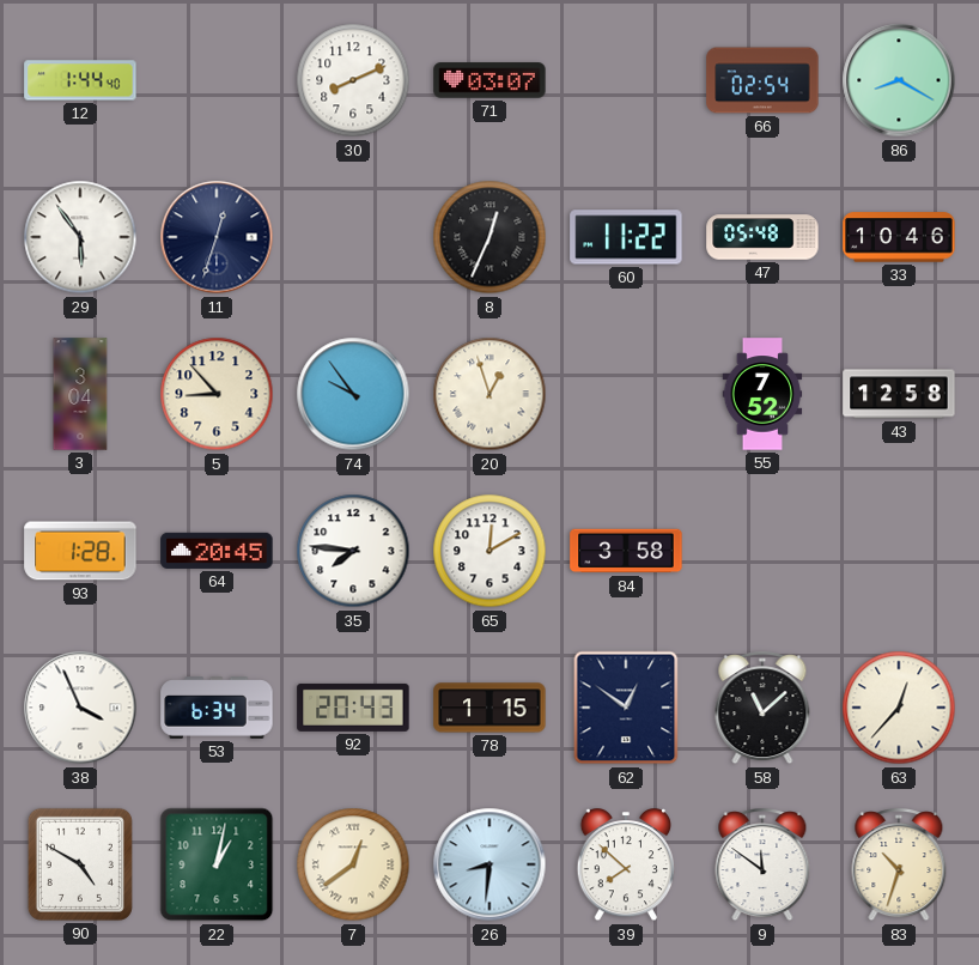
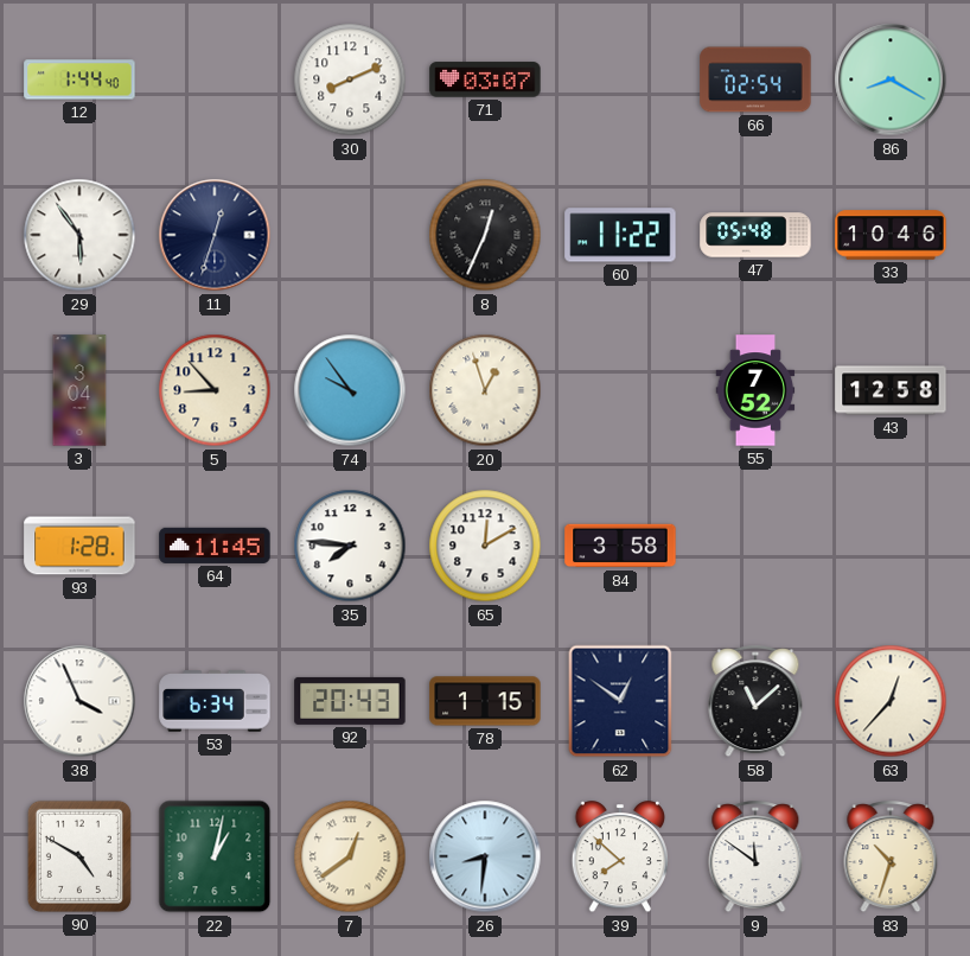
64: 20:45 -> 11:45
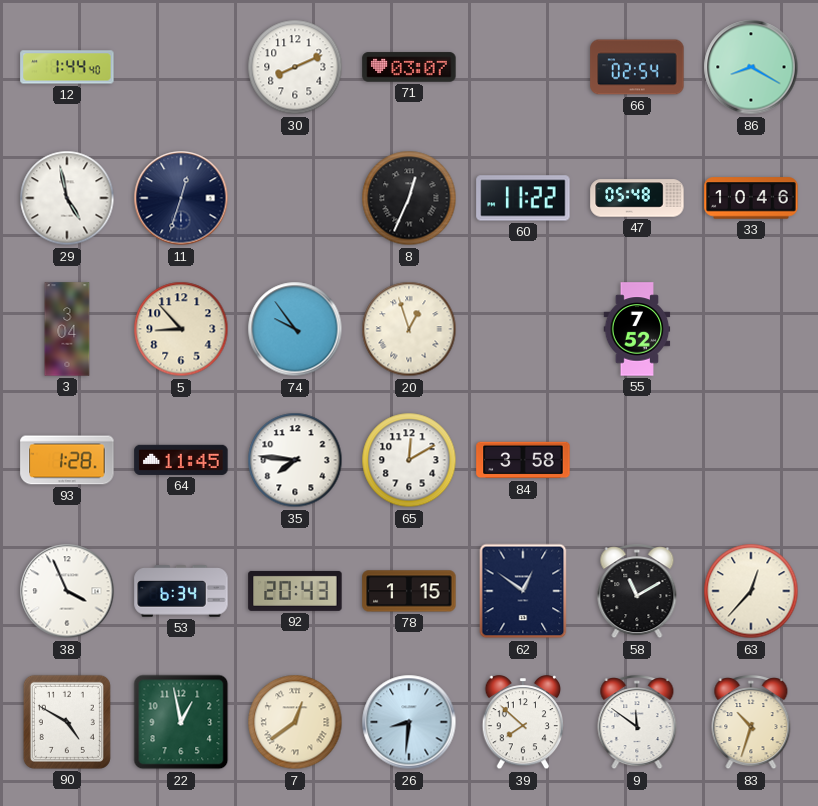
29: 5:54 -> 4:58
43: 12:58 -> none
58: 11:08 -> 11:10
22: 1:02 -> 12:58
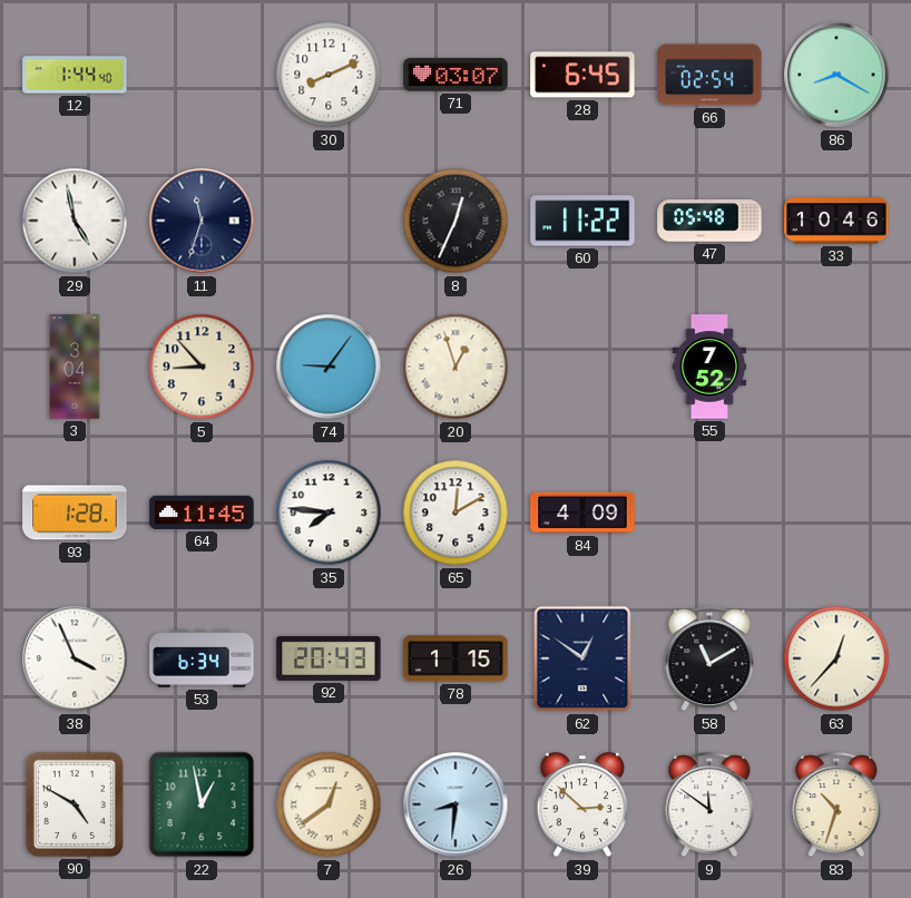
28: none -> 6:45
11: 12:33 -> 11:33
74: 9:54 -> 9:06
84: 3:58 -> 4:09
39: 7:52 -> 2:52
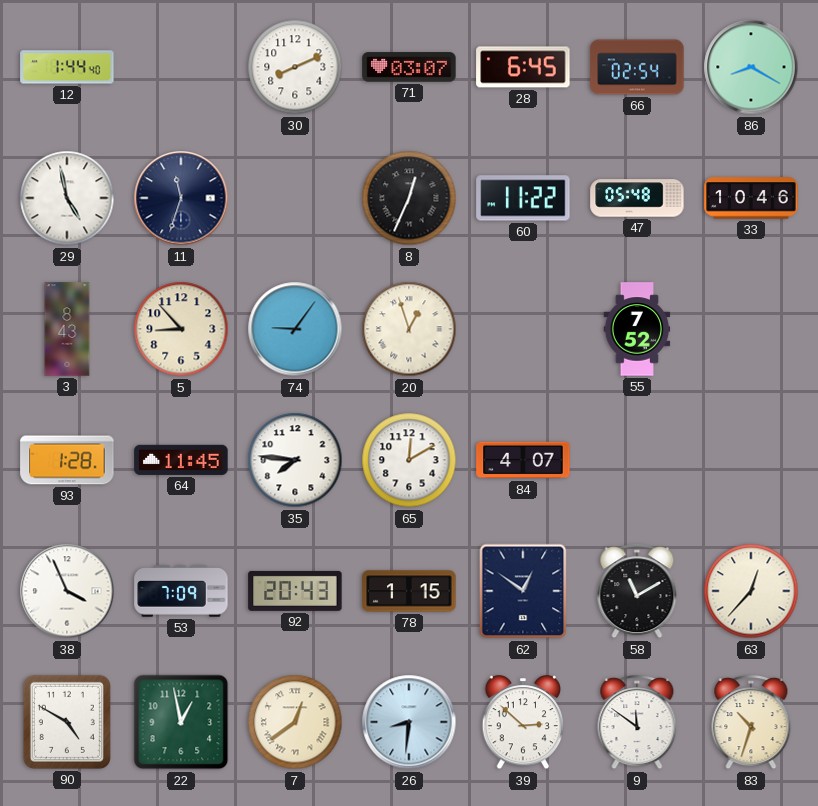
3: 3:04 -> 8:43
84: 4:09 -> 4:07
53: 6:34 -> 7:09
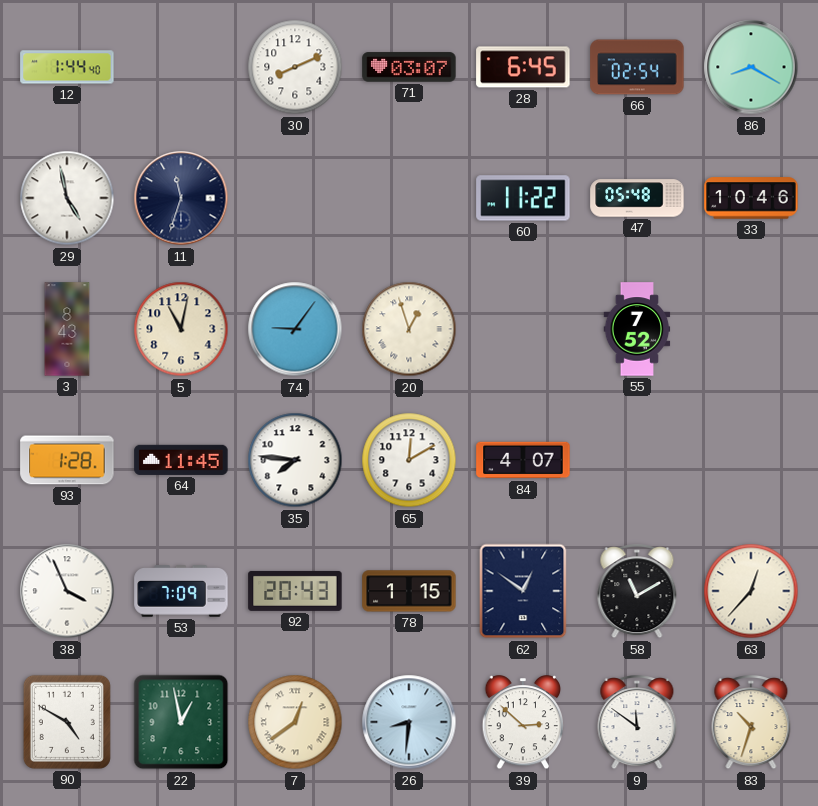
8: 12:34 -> none
5: 8:53 -> 11:02
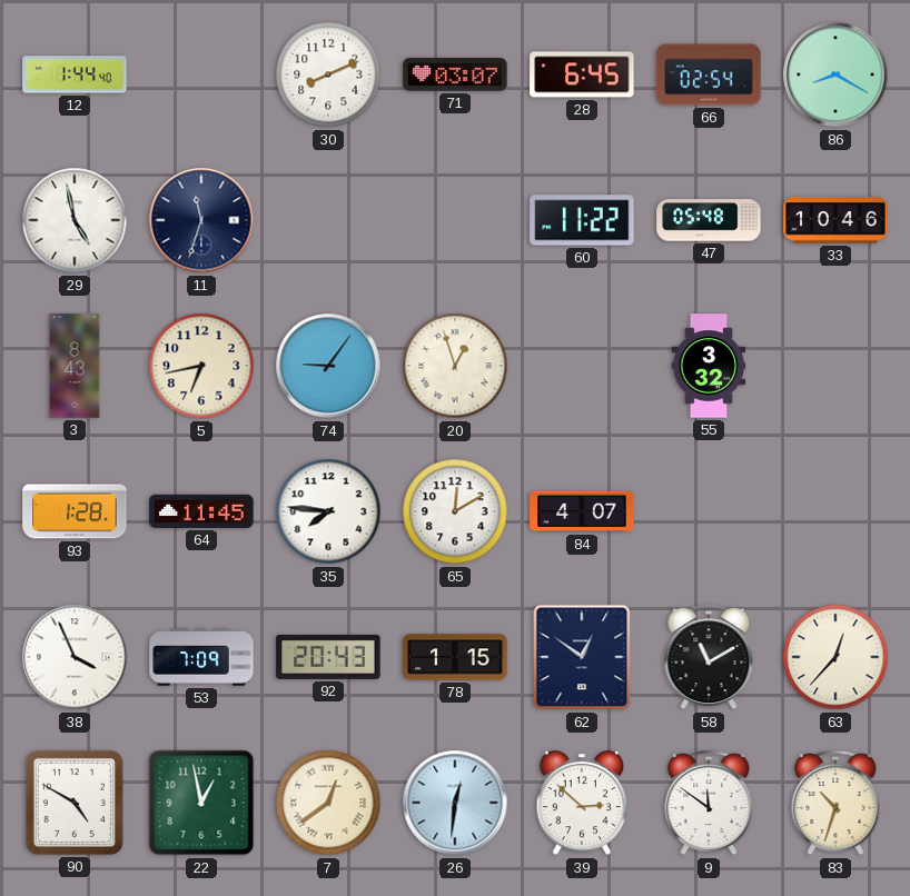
5: 11:02 -> 6:43
55: 7:52 -> 3:32
26: 8:31 -> 12:31
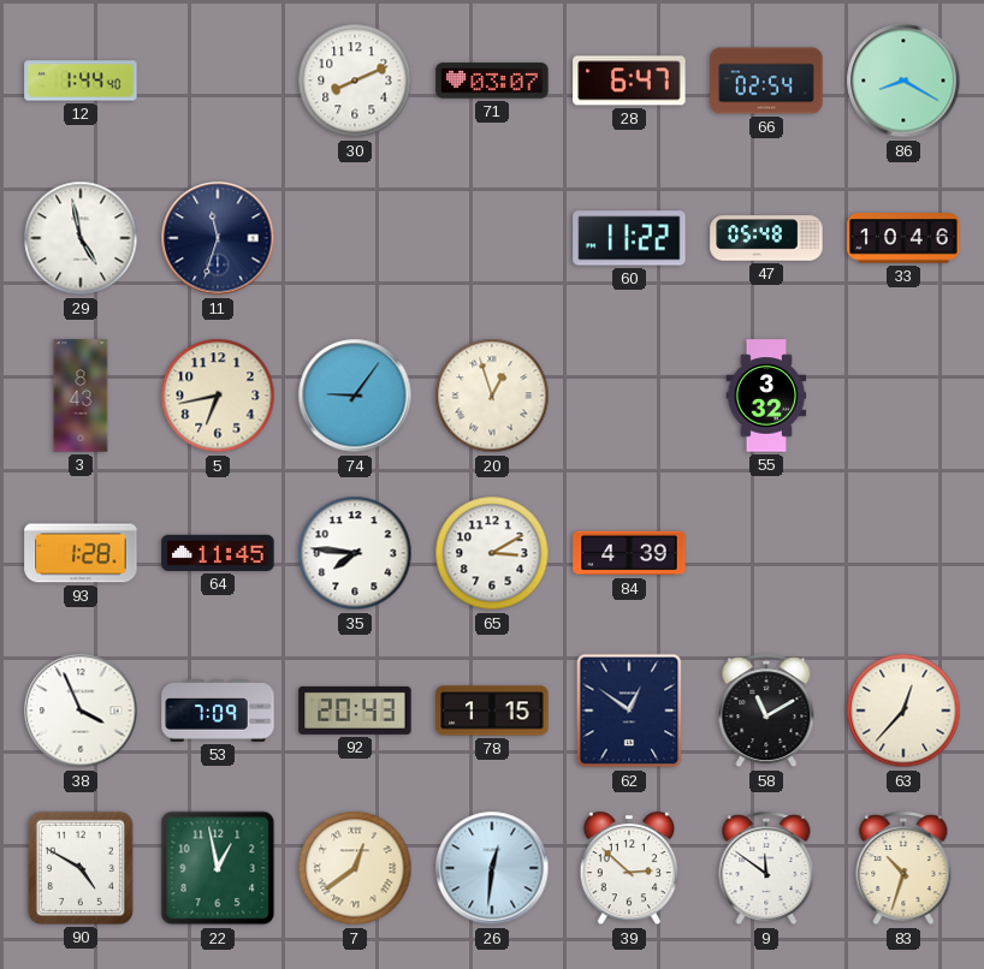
28: 6:45 -> 6:47
65: 12:10 -> 3:10
84: 4:07 -> 4:39
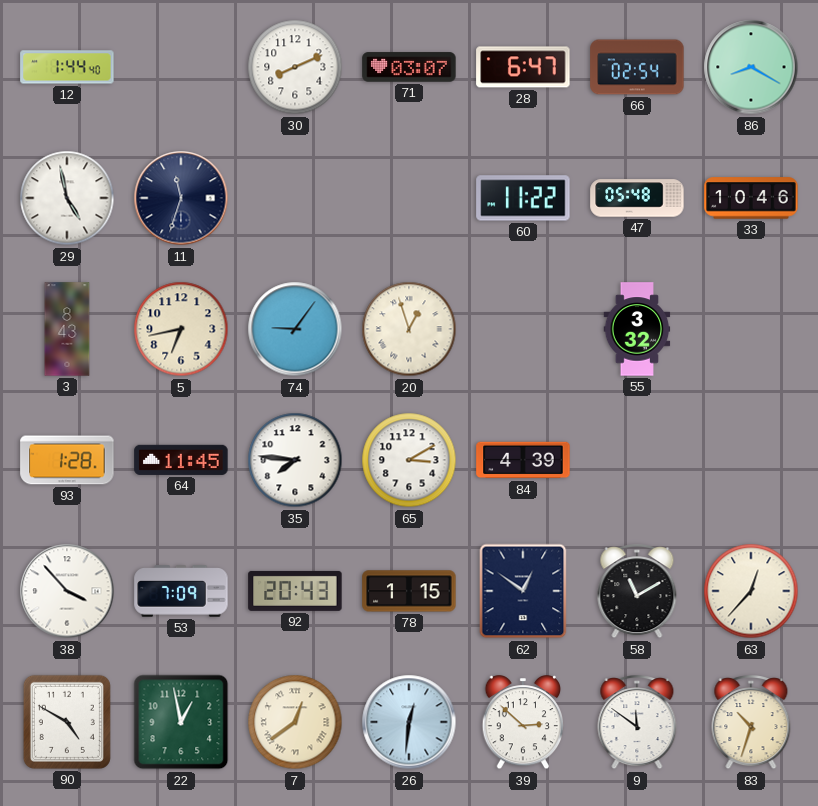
38: 3:56 -> 3:53
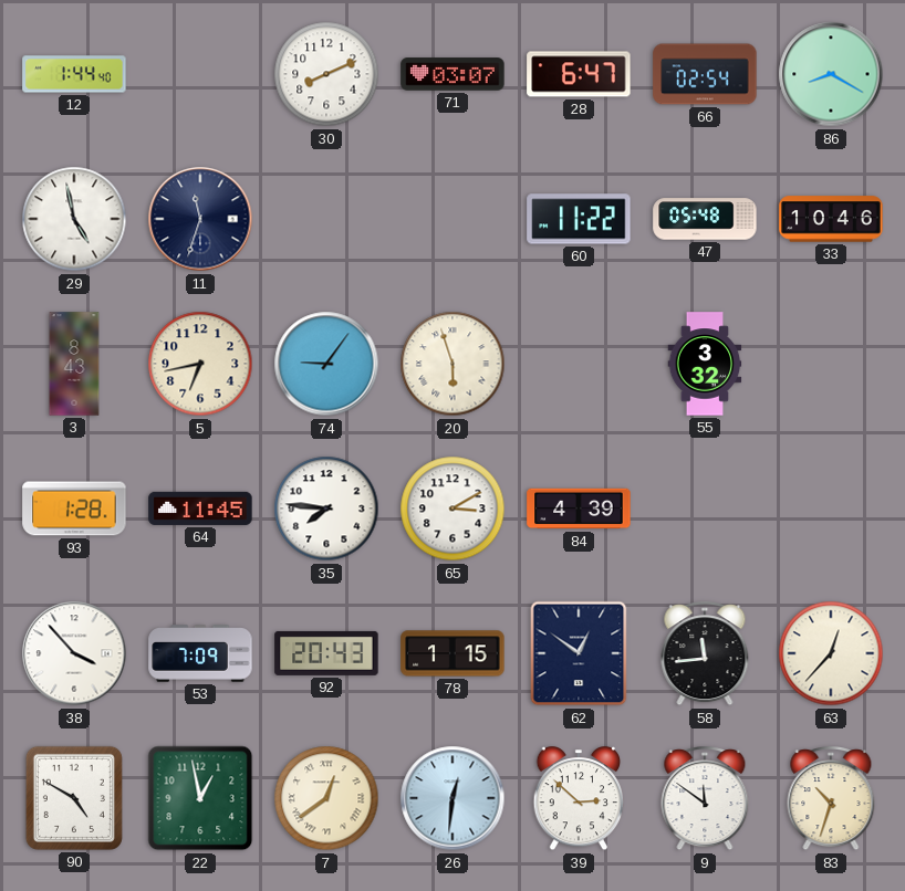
20: 12:57 -> 5:57
58: 11:10 -> 11:44
